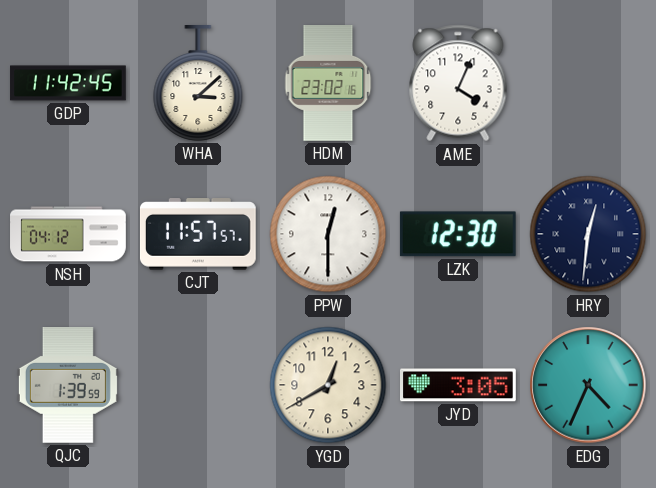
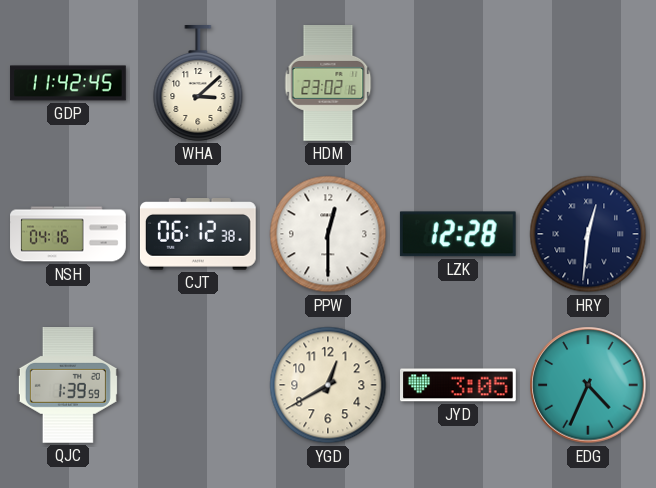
AME: 4:04 -> none
NSH: 04:12 -> 04:16
CJT: 11:57 -> 06:12
LZK: 12:30 -> 12:28
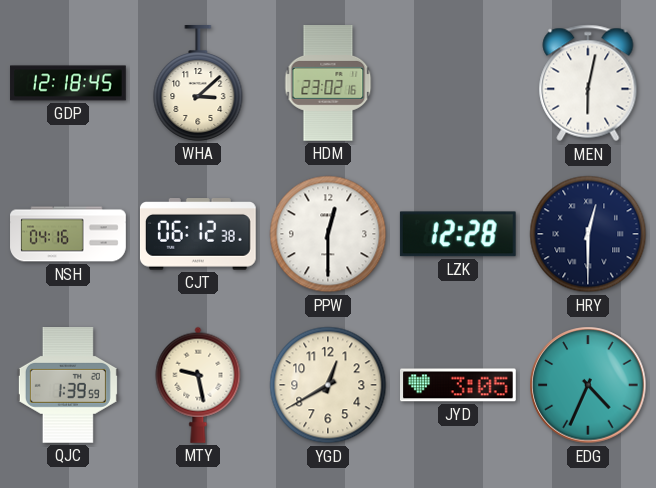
GDP: 11:42 -> 12:18
MEN: none -> 6:02
HRY: 12:31 -> 12:30
MTY: none -> 9:28
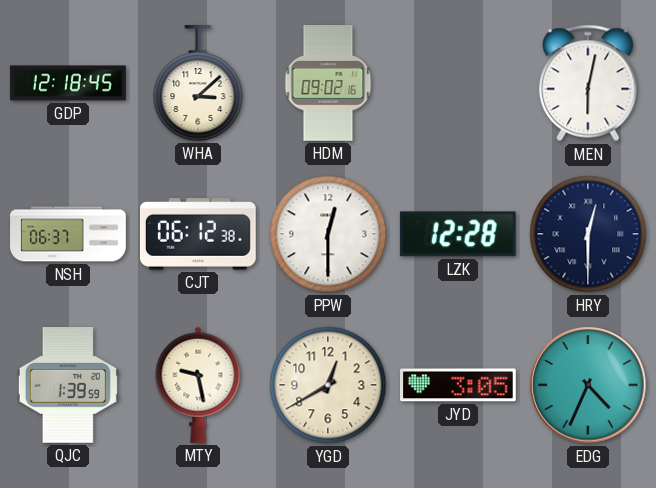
HDM: 23:02 -> 09:02
NSH: 04:16 -> 06:37
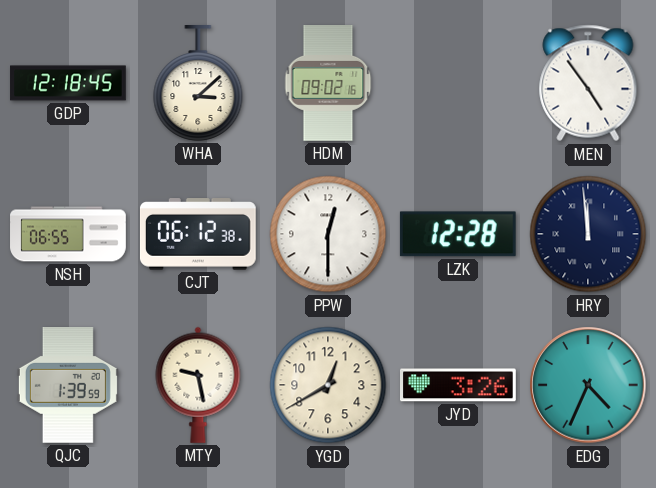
MEN: 6:02 -> 4:54
NSH: 06:37 -> 06:55
HRY: 12:30 -> 11:59
JYD: 3:05 -> 3:26
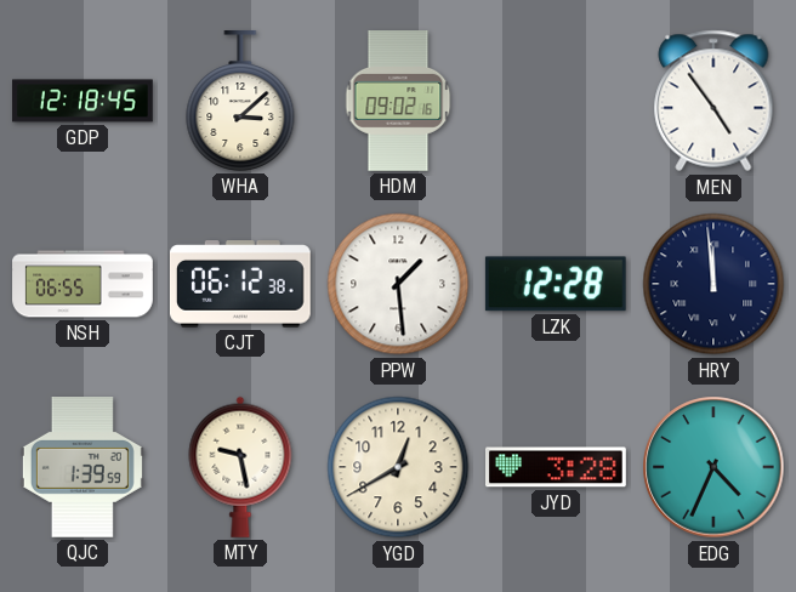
PPW: 12:30 -> 1:29
JYD: 3:26 -> 3:28
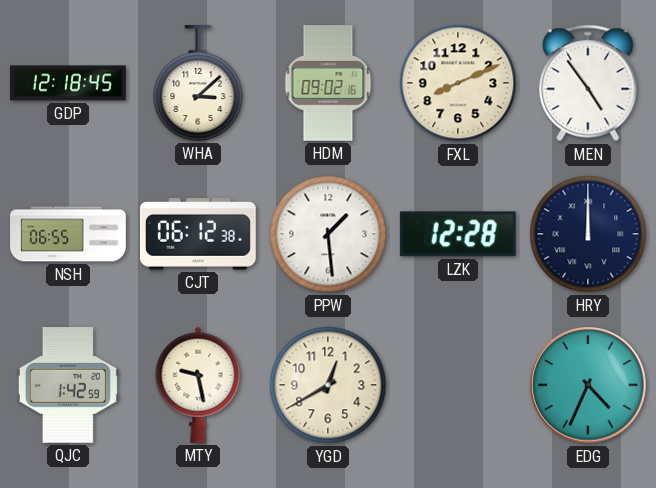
FXL: none -> 8:11
HRY: 11:59 -> 12:00
QJC: 1:39 -> 1:42
JYD: 3:28 -> none
